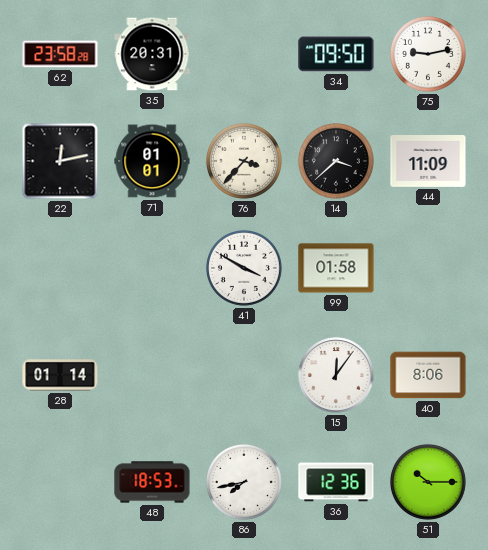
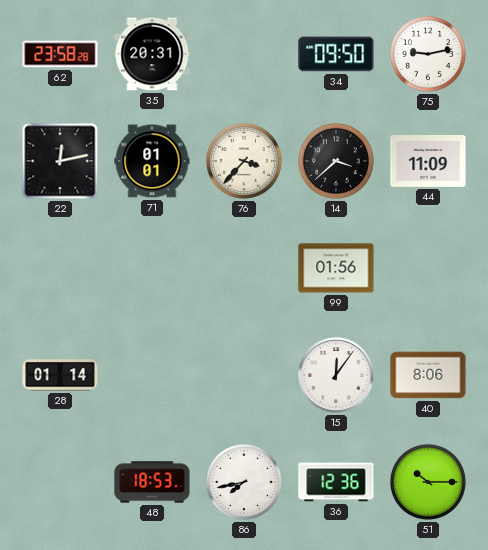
41: 3:50 -> none
99: 01:58 -> 01:56
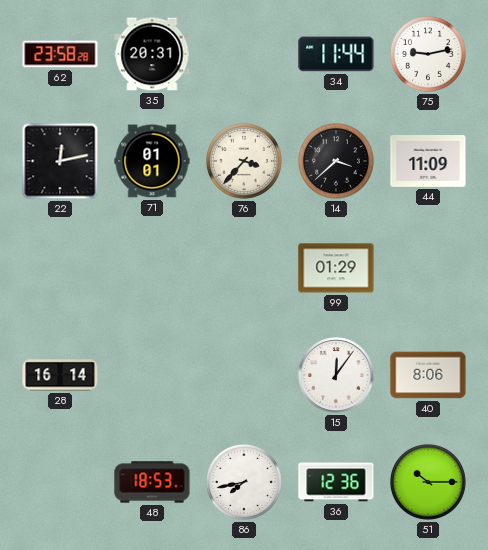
34: 09:50 -> 11:44
99: 01:56 -> 01:29
28: 01:14 -> 16:14
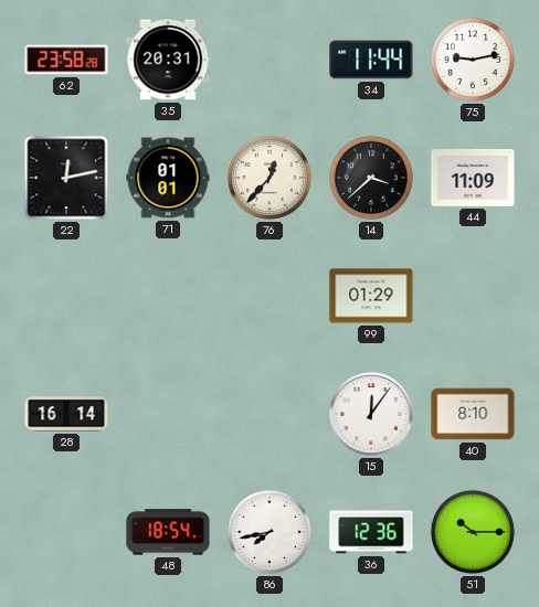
76: 3:37 -> 12:37
40: 8:06 -> 8:10
48: 18:53 -> 18:54
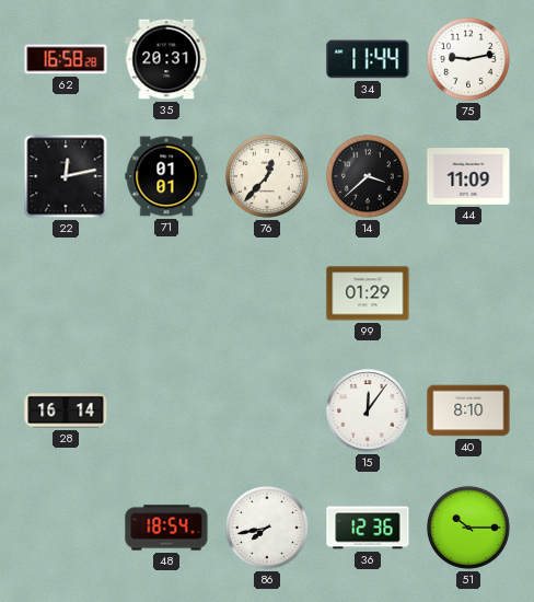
62: 23:58 -> 16:58
